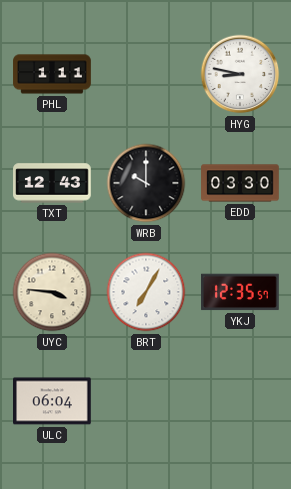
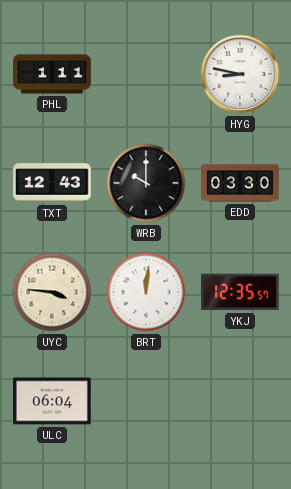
BRT: 7:05 -> 12:01
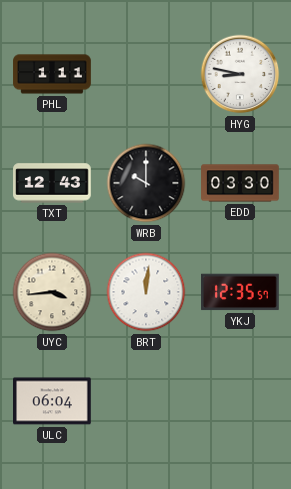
UYC: 3:46 -> 3:44
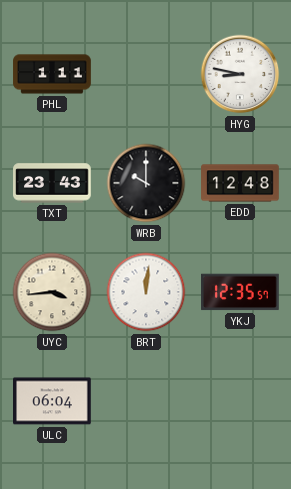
TXT: 12:43 -> 23:43
EDD: 03:30 -> 12:48
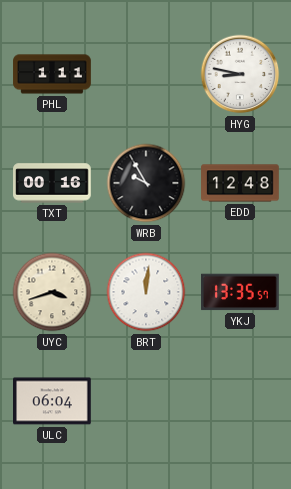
TXT: 23:43 -> 00:16
WRB: 10:00 -> 9:55
UYC: 3:44 -> 3:42
YKJ: 12:35 -> 13:35
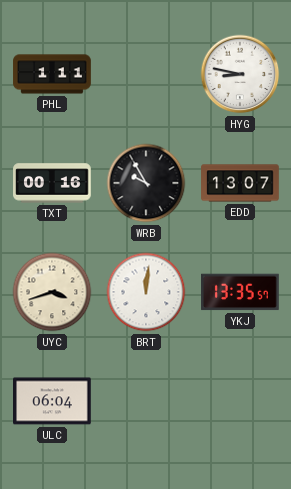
EDD: 12:48 -> 13:07
